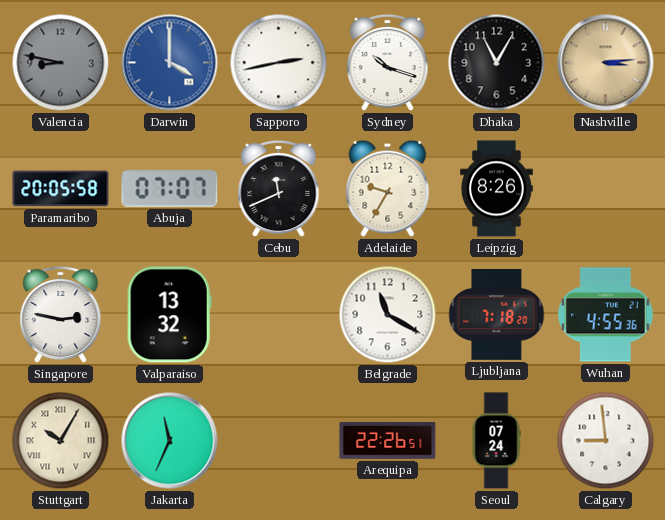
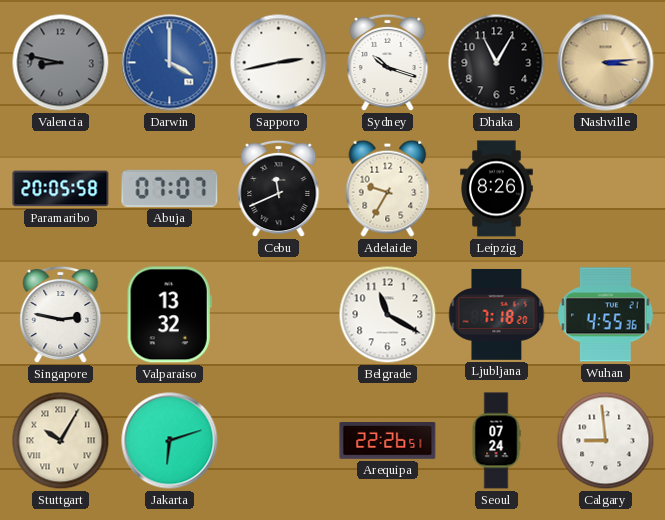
Jakarta: 11:34 -> 6:12
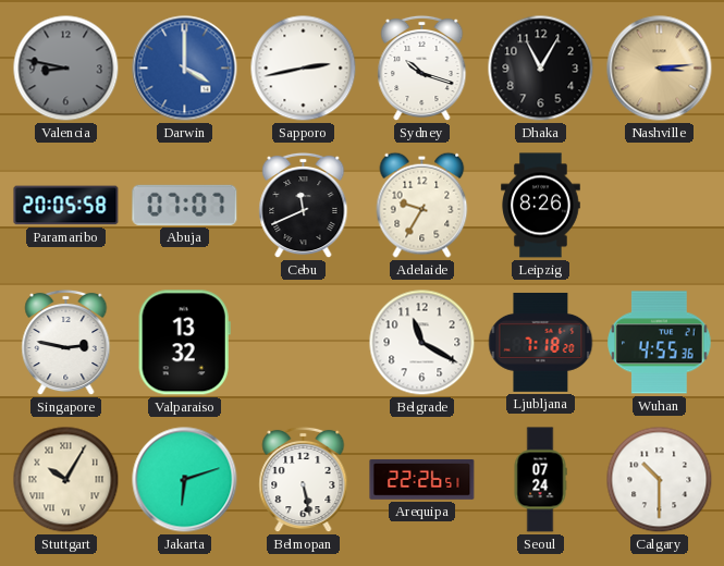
Belmopan: none -> 5:28
Calgary: 8:59 -> 10:30
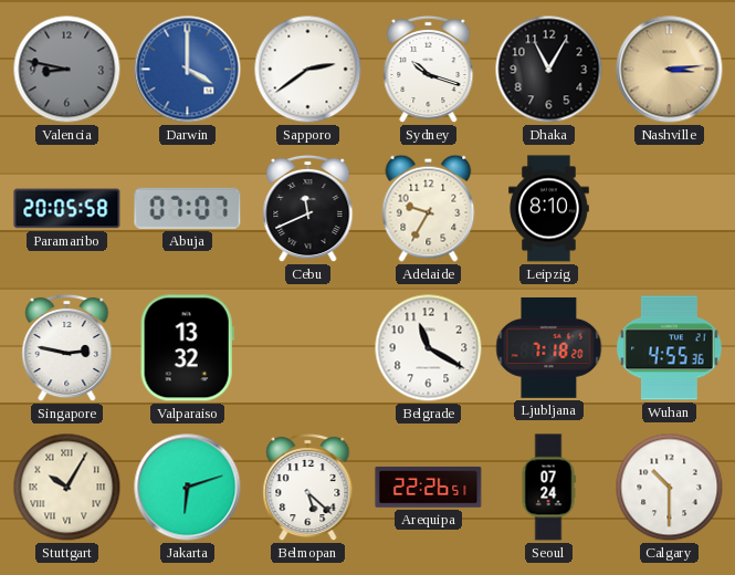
Sapporo: 2:43 -> 2:39
Leipzig: 8:26 -> 8:10
Belmopan: 5:28 -> 5:22
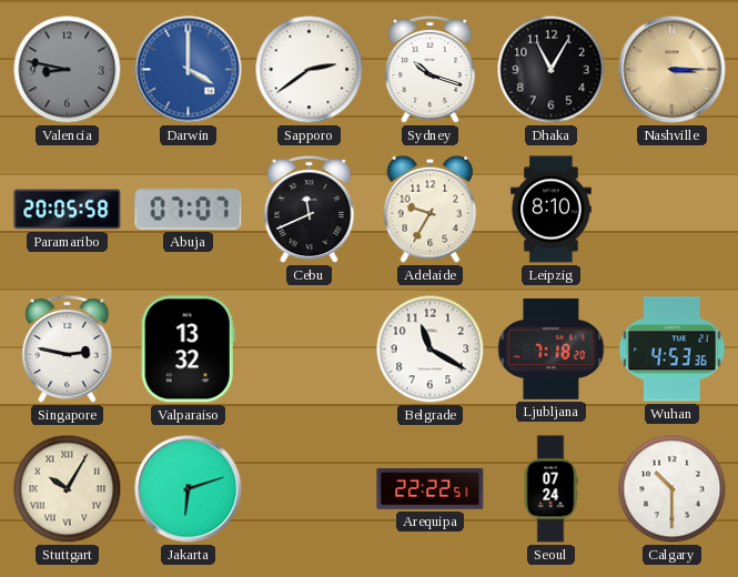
Nashville: 3:14 -> 3:15
Wuhan: 4:55 -> 4:53
Belmopan: 5:22 -> none
Arequipa: 22:26 -> 22:22
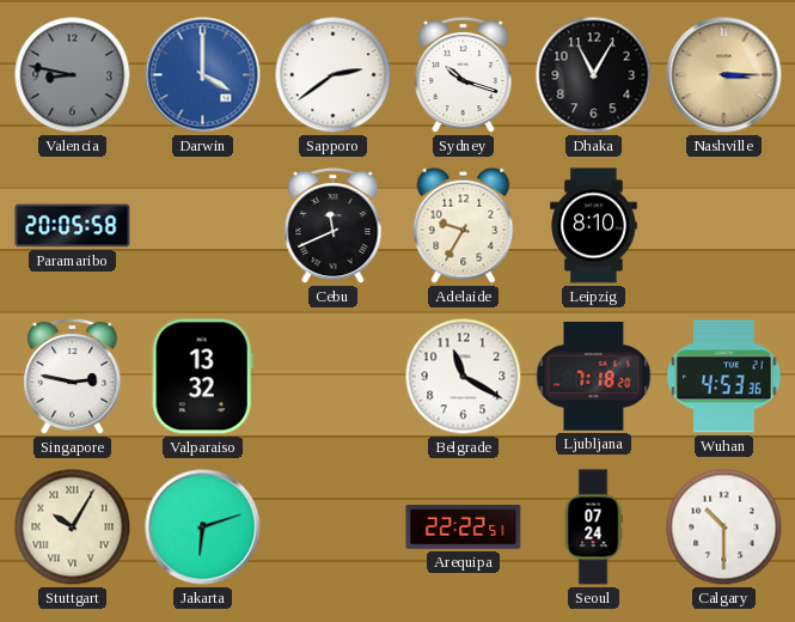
Abuja: 07:07 -> none
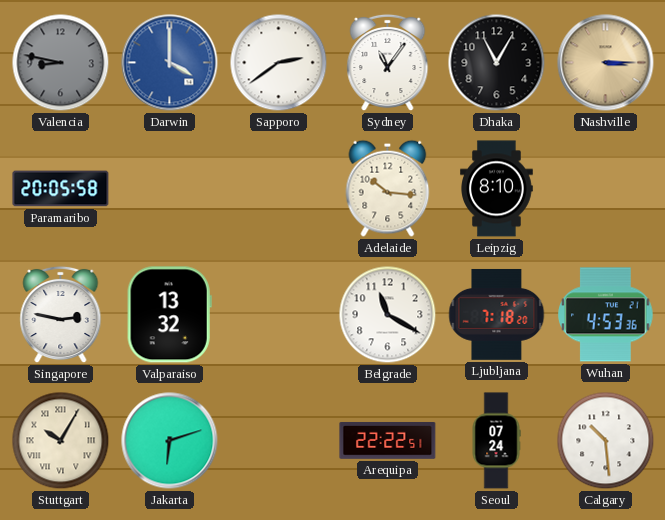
Sydney: 10:18 -> 11:06
Cebu: 11:41 -> none
Adelaide: 9:35 -> 10:16
Calgary: 10:30 -> 10:29
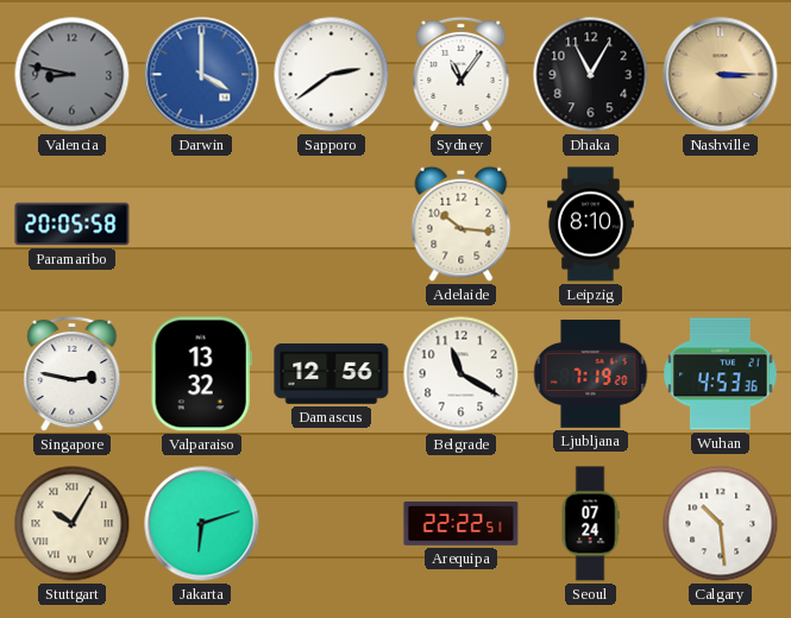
Damascus: none -> 12:56
Ljubljana: 7:18 -> 7:19
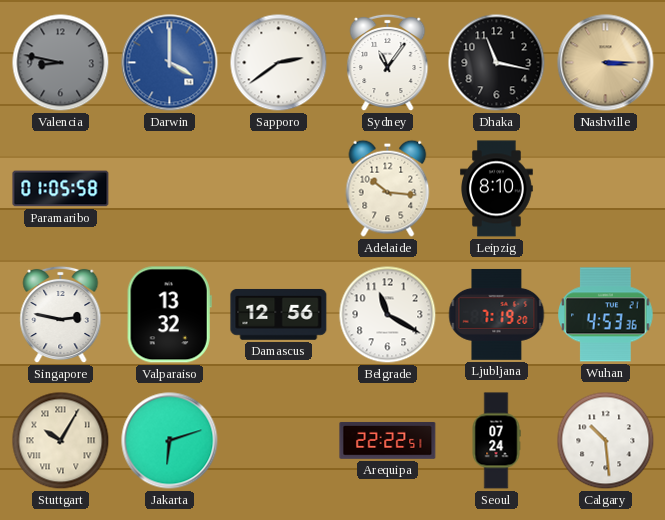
Dhaka: 11:05 -> 11:17
Paramaribo: 20:05 -> 01:05
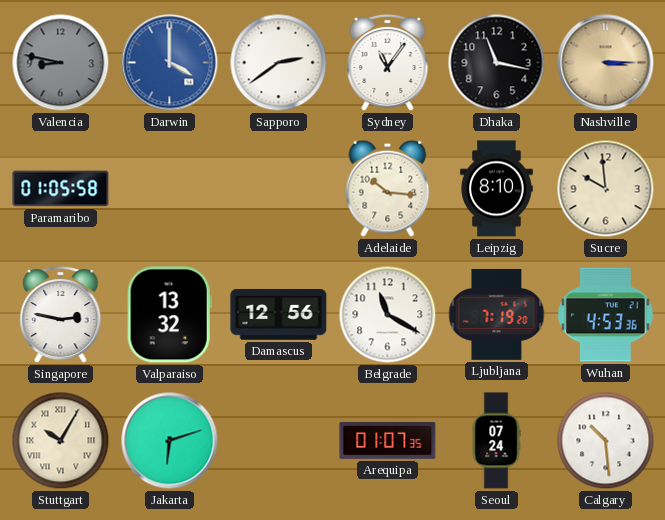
Sucre: none -> 9:59
Arequipa: 22:22 -> 01:07
